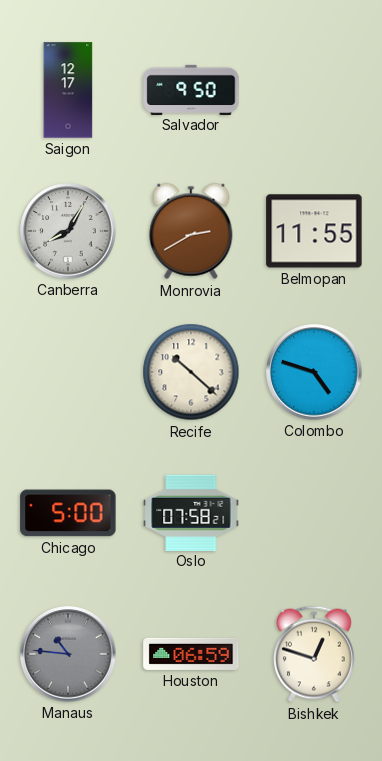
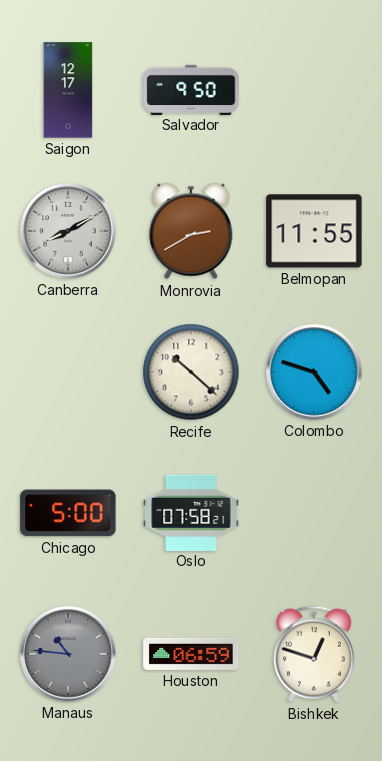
Canberra: 8:05 -> 8:10
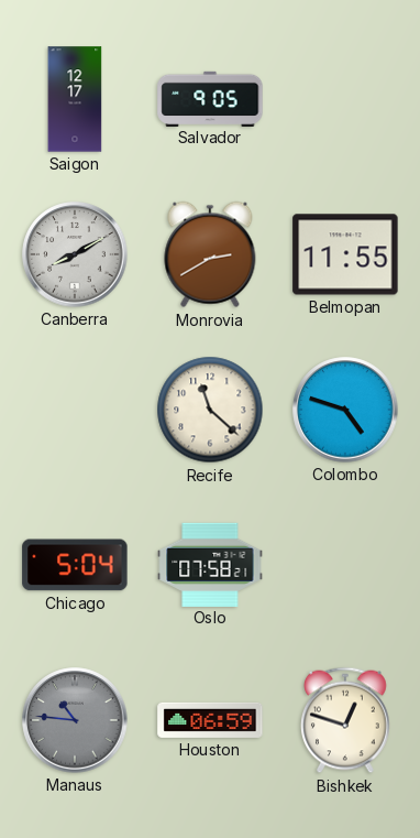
Salvador: 9:50 -> 9:05
Recife: 10:22 -> 11:22
Chicago: 5:00 -> 5:04
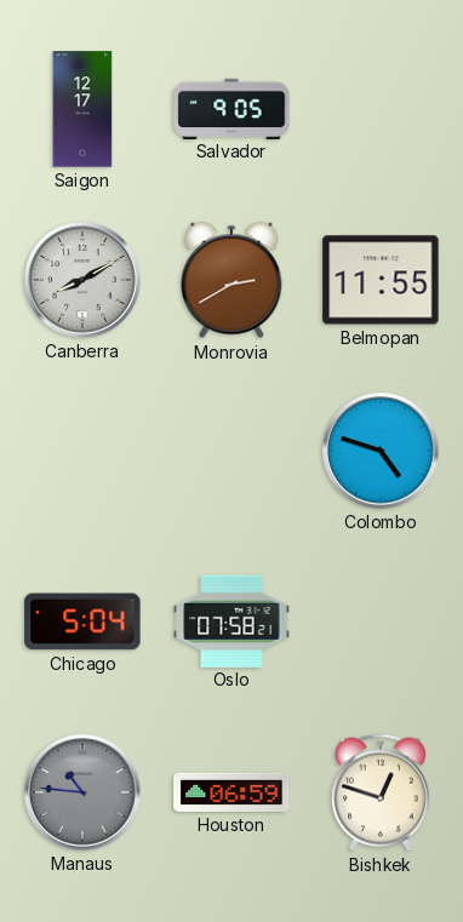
Recife: 11:22 -> none
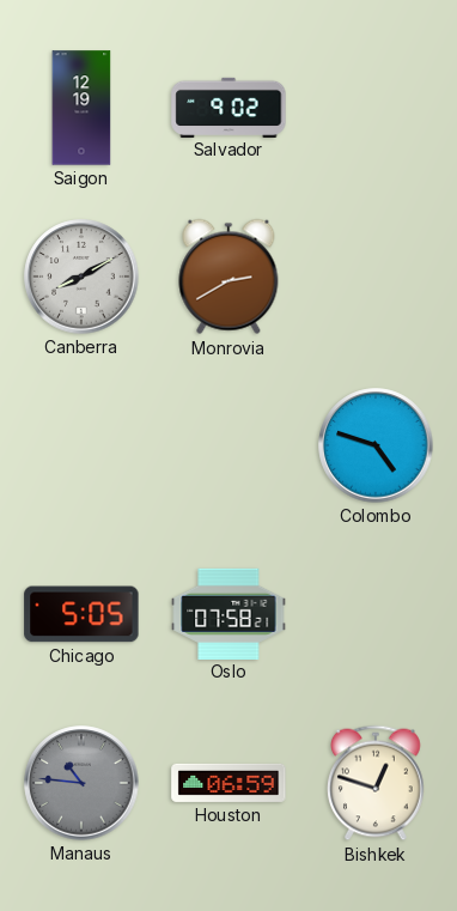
Saigon: 12:17 -> 12:19
Salvador: 9:05 -> 9:02
Belmopan: 11:55 -> none
Chicago: 5:04 -> 5:05
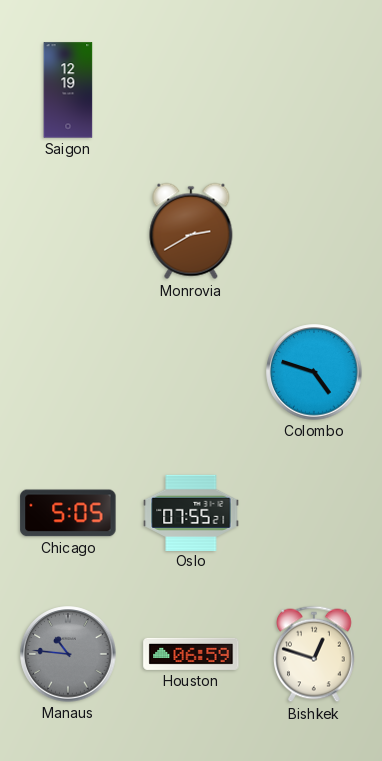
Salvador: 9:02 -> none
Canberra: 8:10 -> none
Oslo: 07:58 -> 07:55
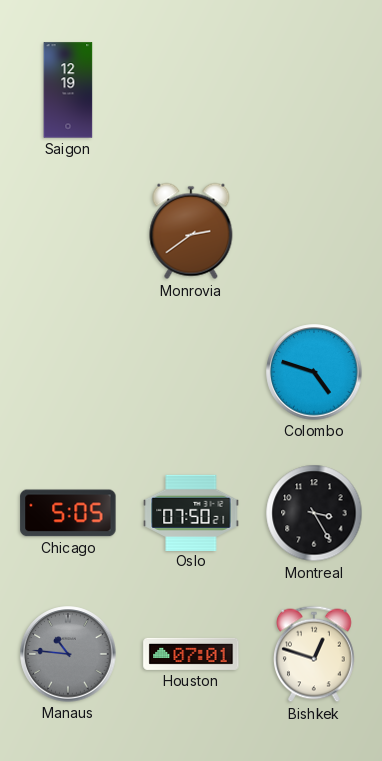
Monrovia: 2:40 -> 2:39
Oslo: 07:55 -> 07:50
Montreal: none -> 3:25
Houston: 06:59 -> 07:01
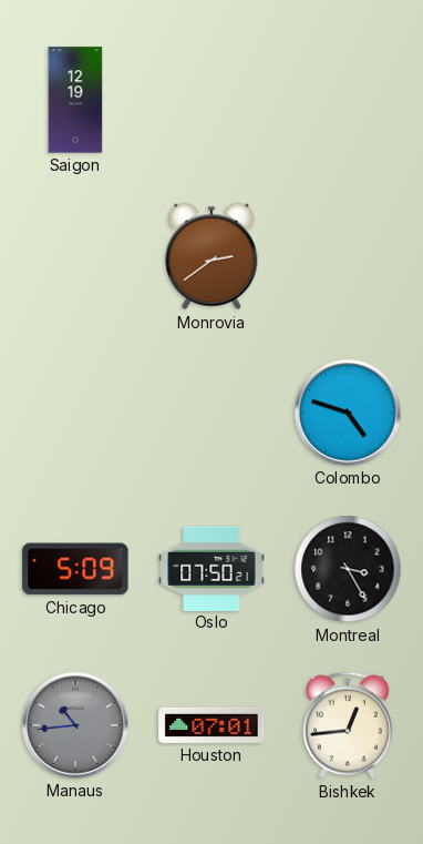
Chicago: 5:05 -> 5:09
Manaus: 10:46 -> 10:44
Bishkek: 12:48 -> 12:44
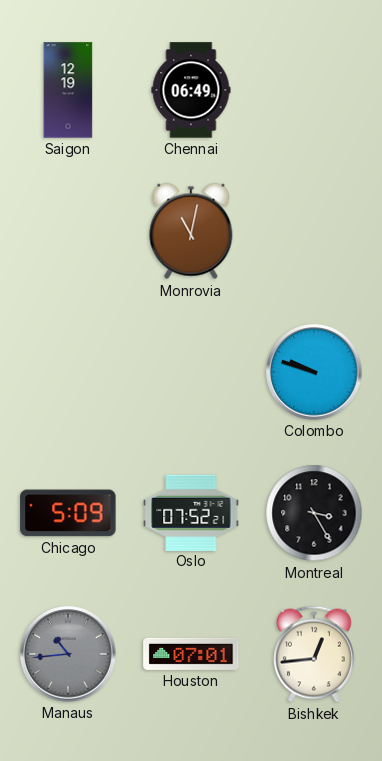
Chennai: none -> 06:49
Monrovia: 2:39 -> 11:02
Colombo: 4:48 -> 9:48
Oslo: 07:50 -> 07:52
